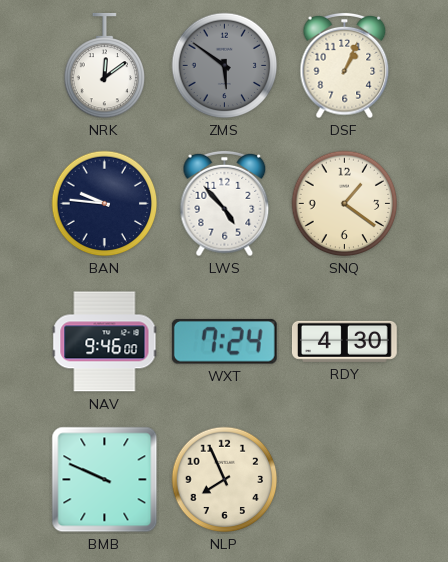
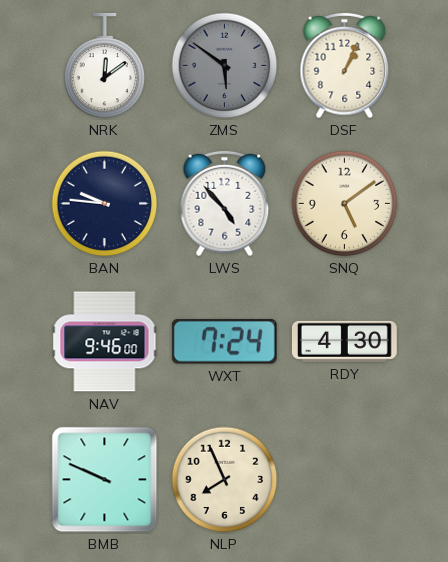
SNQ: 1:21 -> 5:09
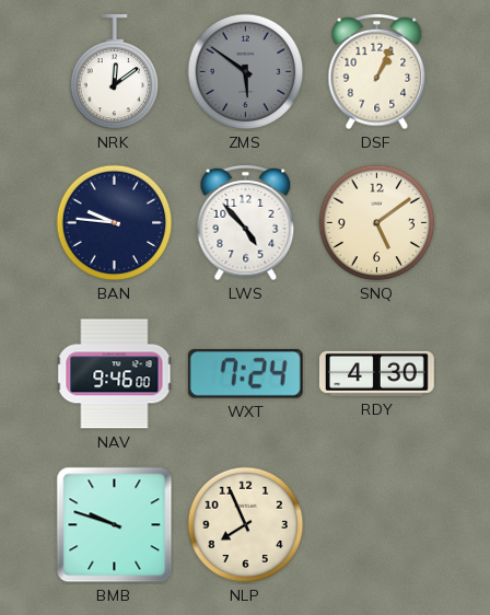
BMB: 9:49 -> 9:48
